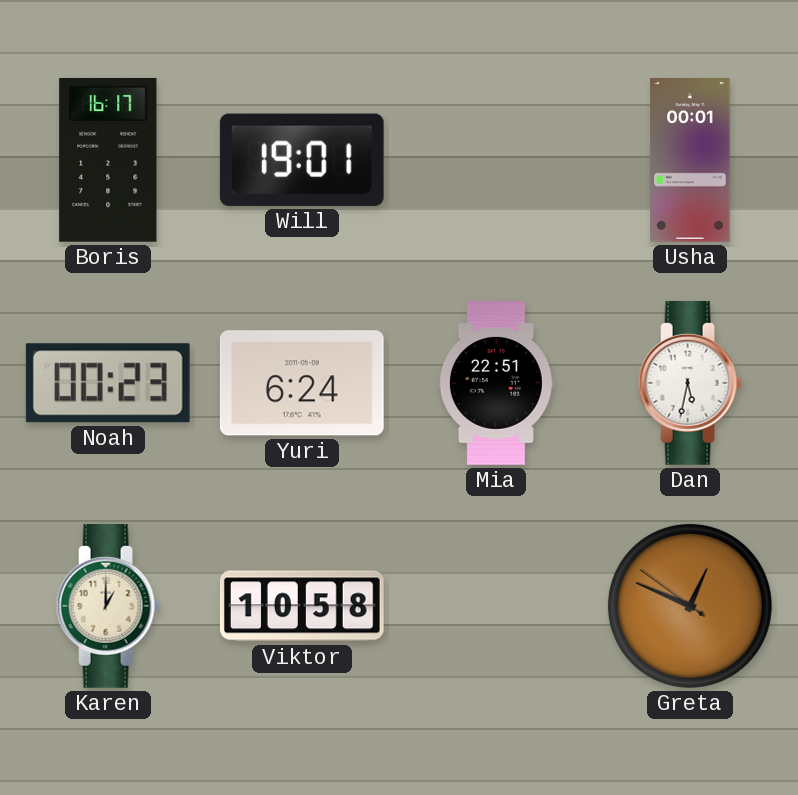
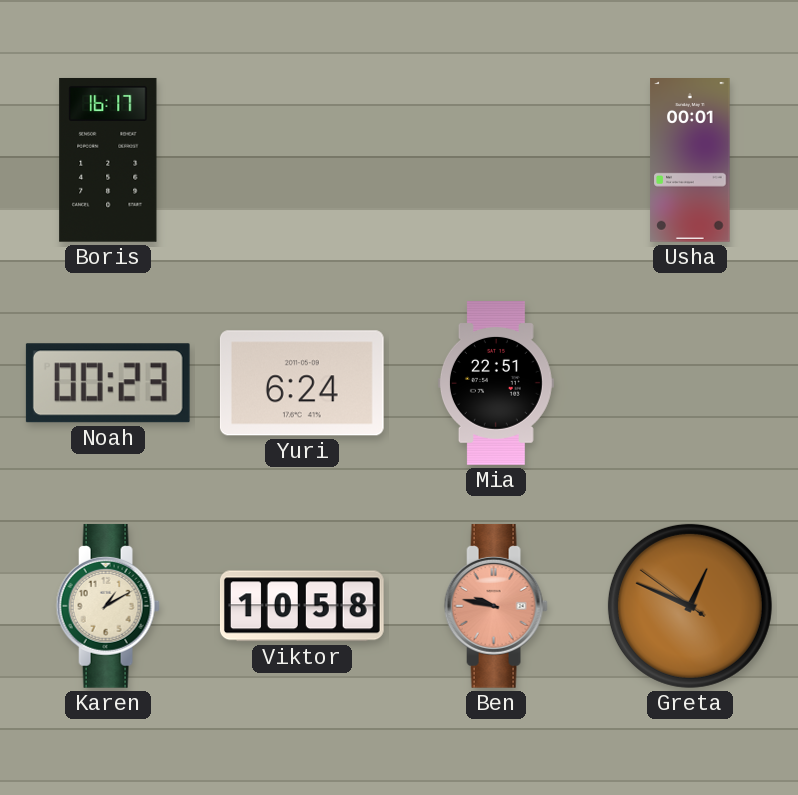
Will: 19:01 -> none
Dan: 5:32 -> none
Karen: 1:00 -> 1:10
Ben: none -> 9:47
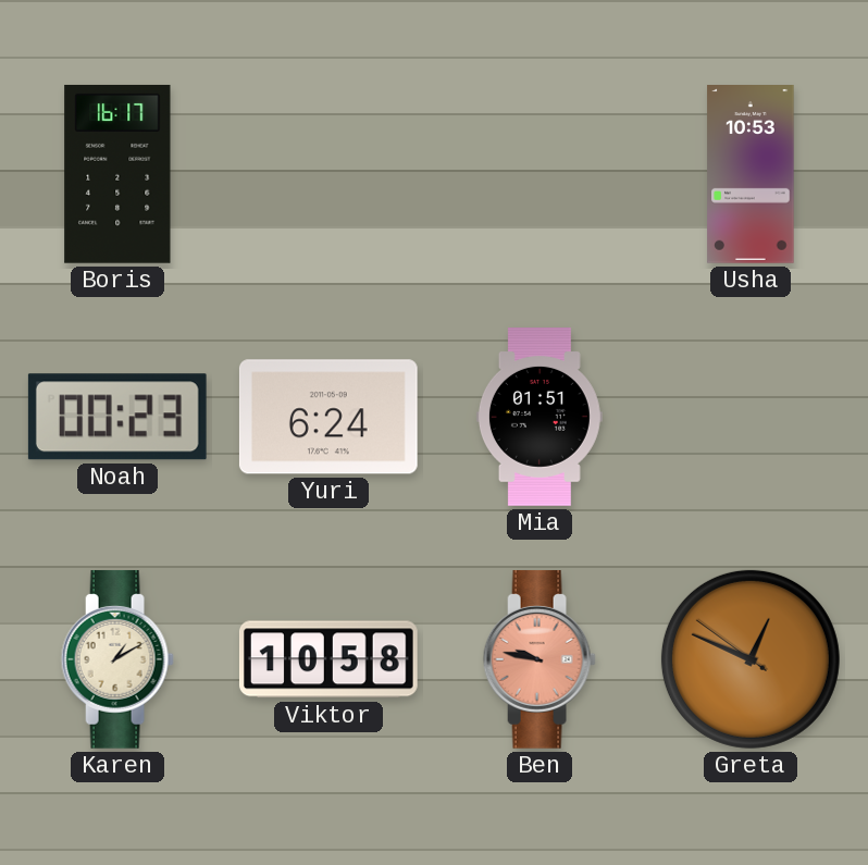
Usha: 00:01 -> 10:53
Mia: 22:51 -> 01:51
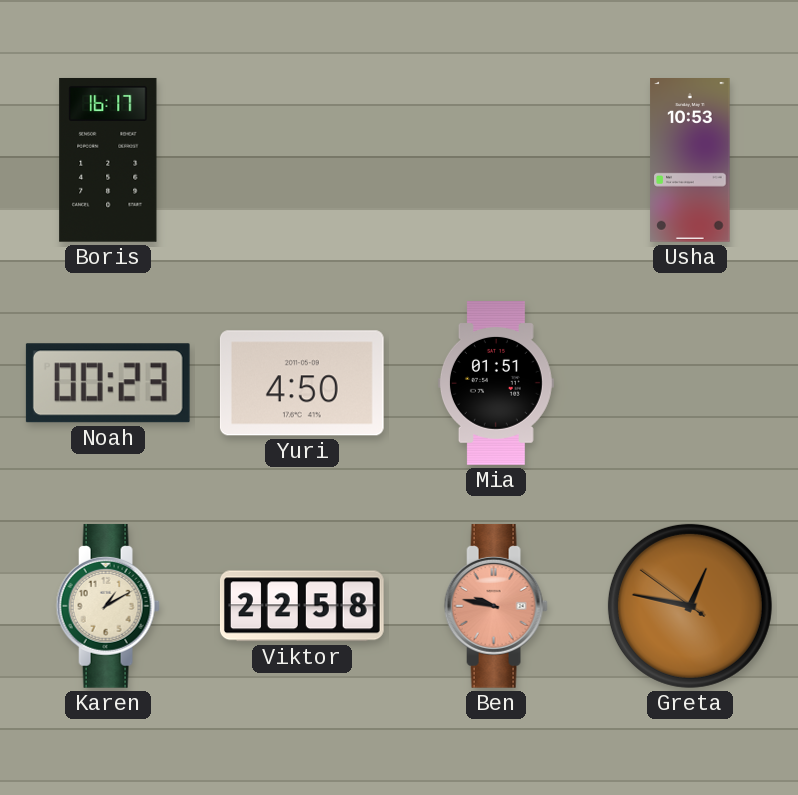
Yuri: 6:24 -> 4:50
Viktor: 10:58 -> 22:58
Greta: 12:48 -> 12:46
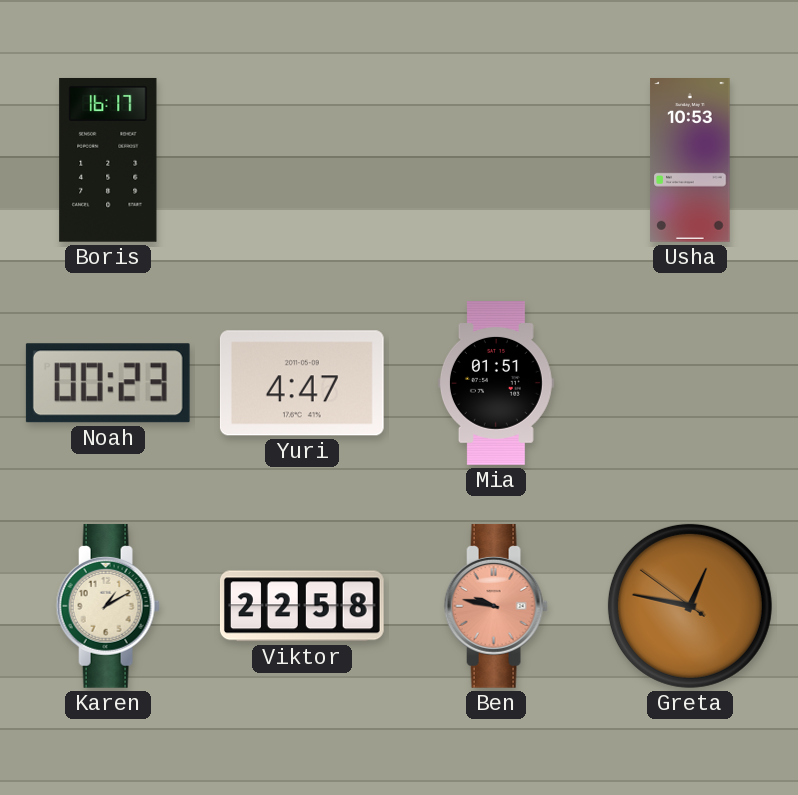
Yuri: 4:50 -> 4:47
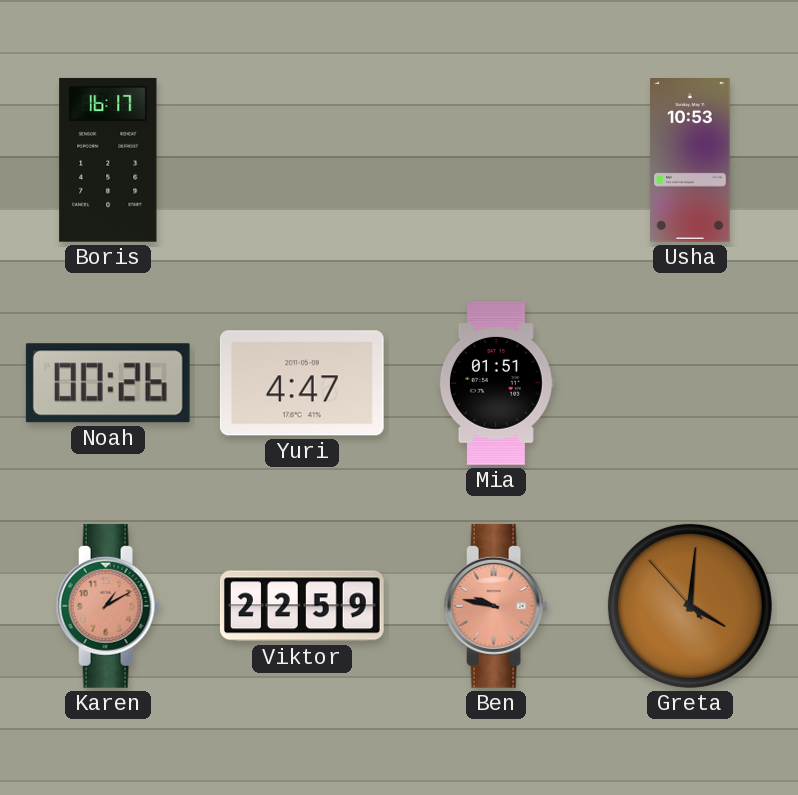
Noah: 00:23 -> 00:26
Karen dial: cream -> salmon
Viktor: 22:58 -> 22:59
Greta: 12:46 -> 4:00
